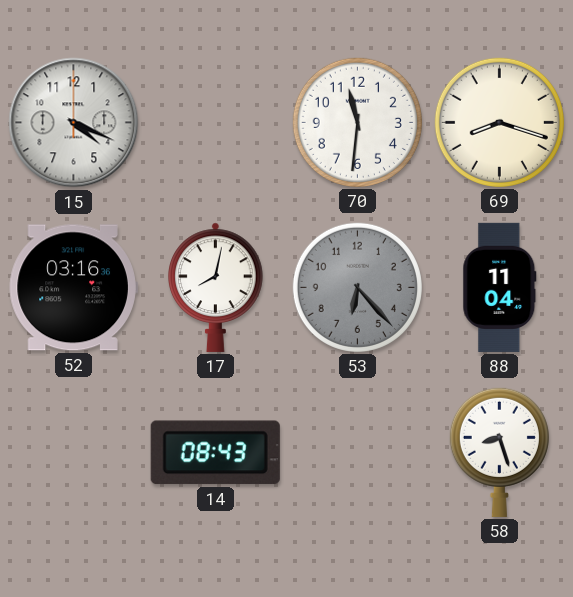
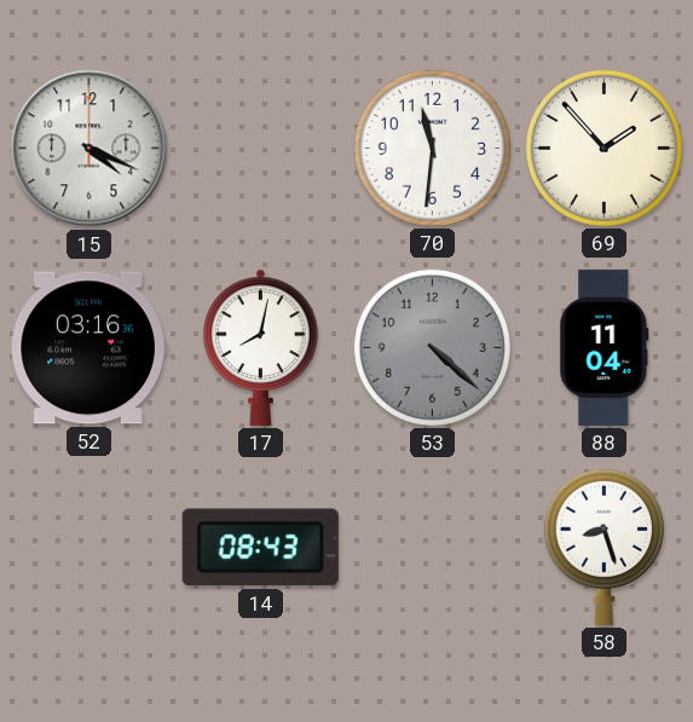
69: 8:18 -> 1:53
53: 6:23 -> 4:22
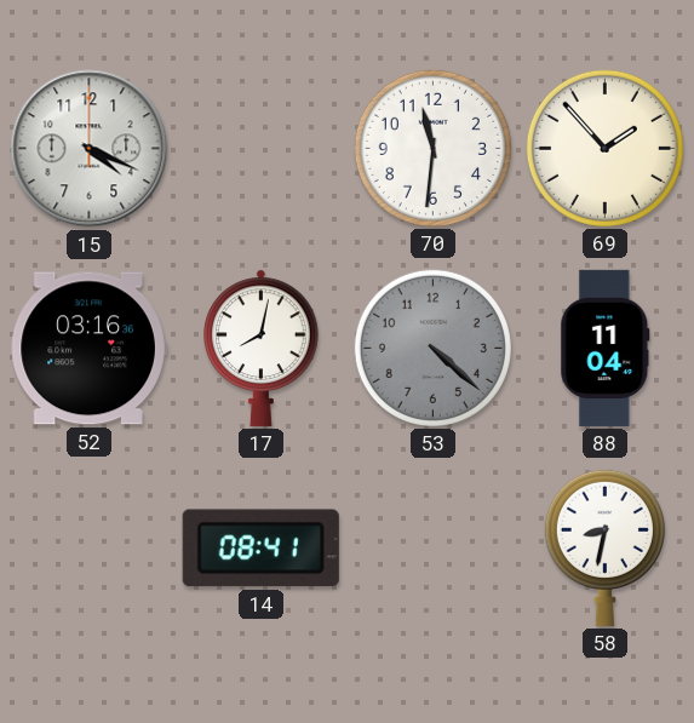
14: 08:43 -> 08:41
58: 8:27 -> 8:32
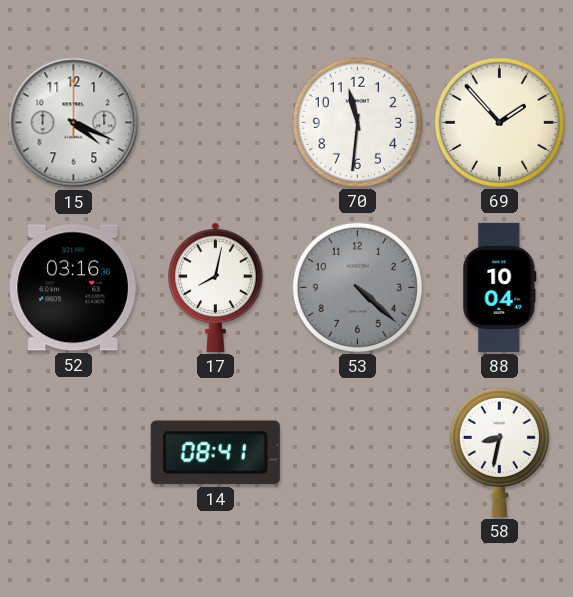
88: 11:04 -> 10:04
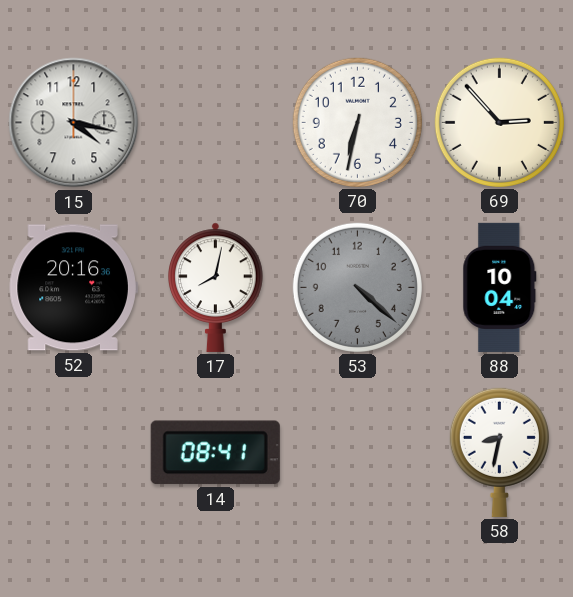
15: 4:19 -> 4:17
70: 11:31 -> 6:32
69: 1:53 -> 2:53
52: 03:16 -> 20:16
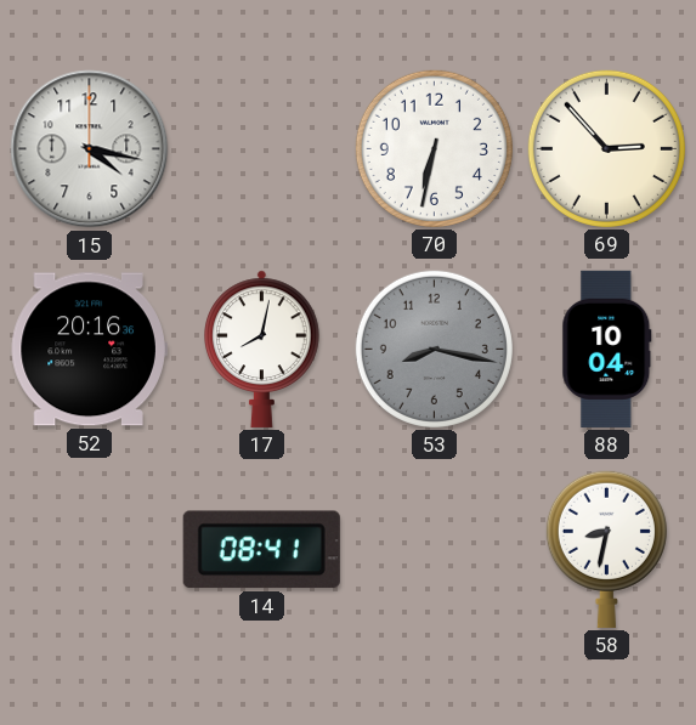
53: 4:22 -> 8:17
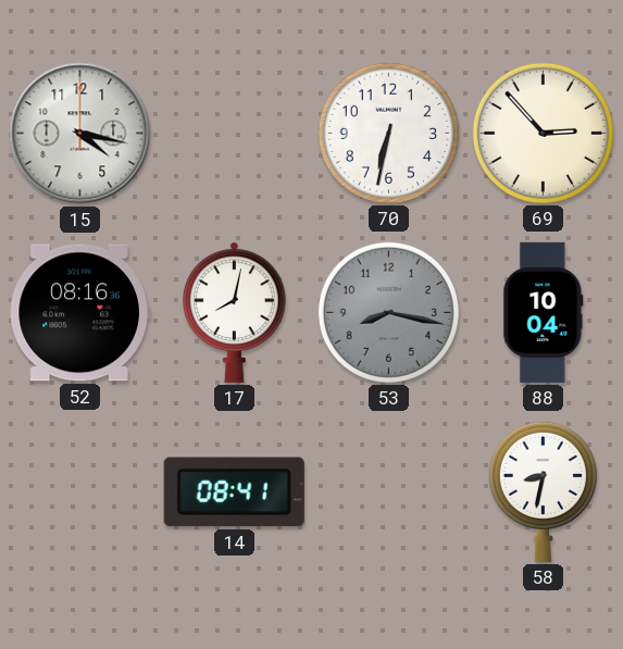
52: 20:16 -> 08:16
